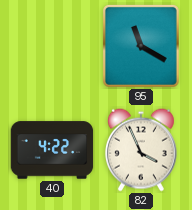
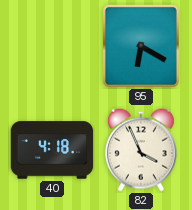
95: 11:20 -> 6:20
40: 4:22 -> 4:18
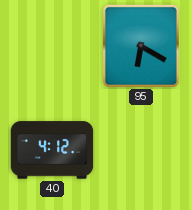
40: 4:18 -> 4:12
82: 3:56 -> none
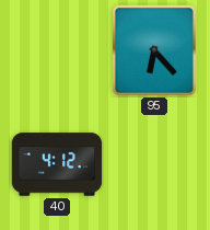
95: 6:20 -> 6:23
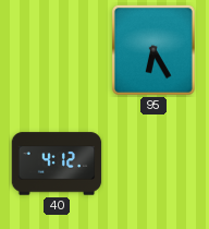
95: 6:23 -> 6:25
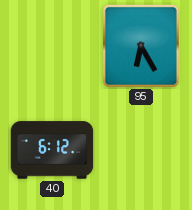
40: 4:12 -> 6:12
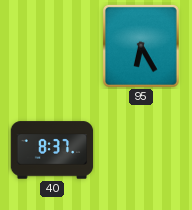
40: 6:12 -> 8:37
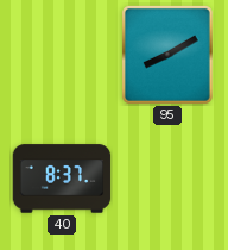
95: 6:25 -> 8:10
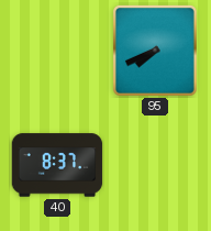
95: 8:10 -> 7:41
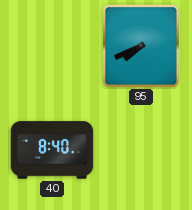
40: 8:37 -> 8:40
